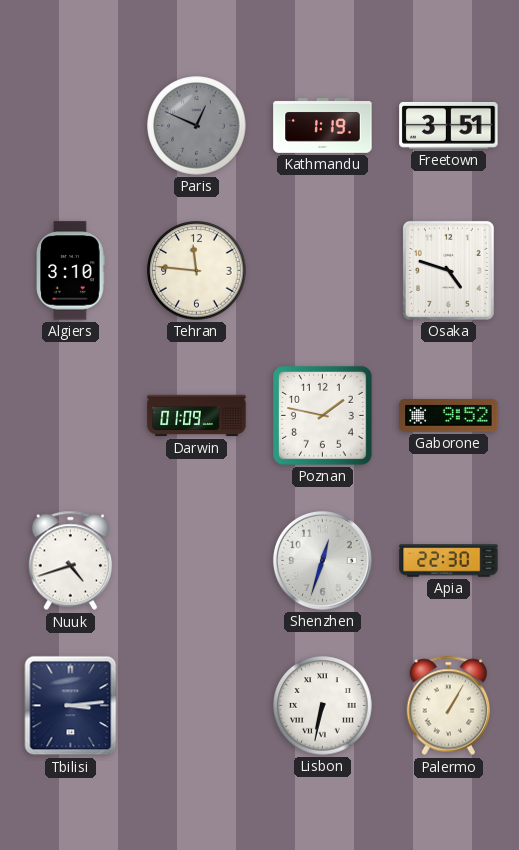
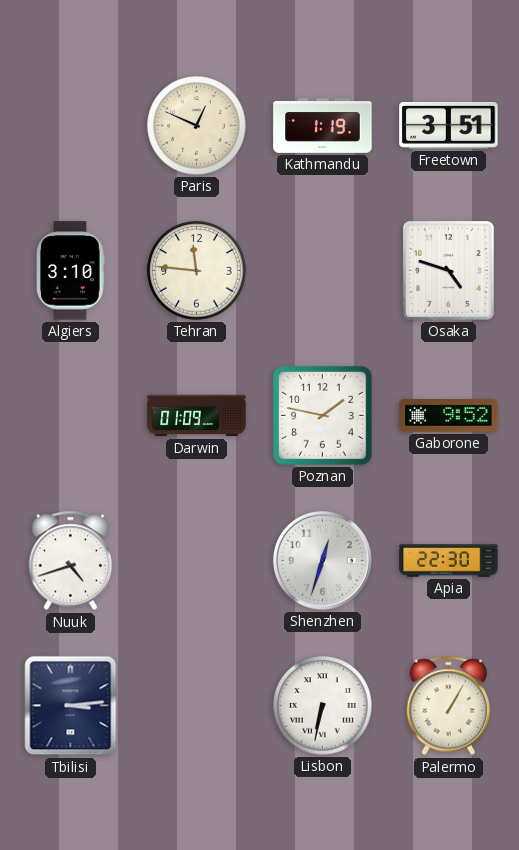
Paris dial: grey -> cream
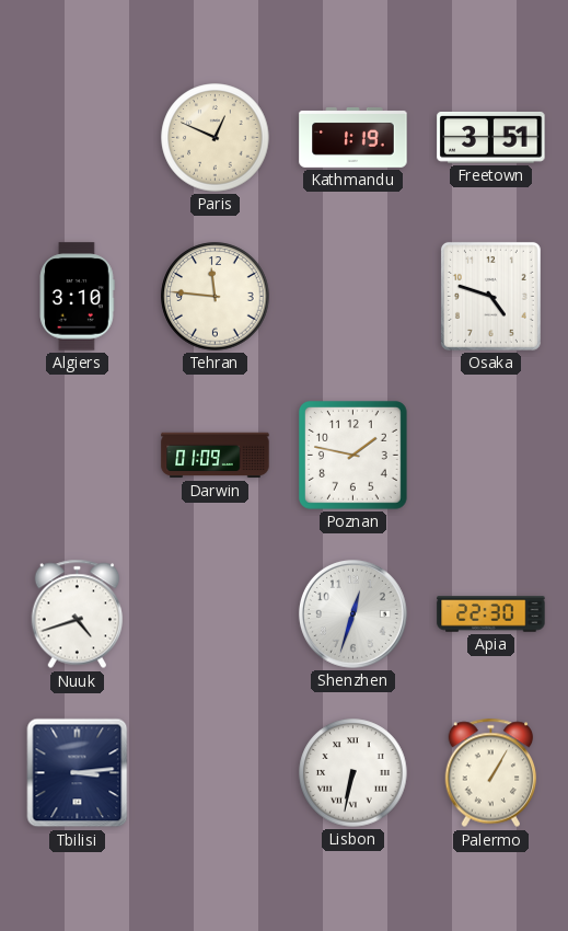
Gaborone: 9:52 -> none
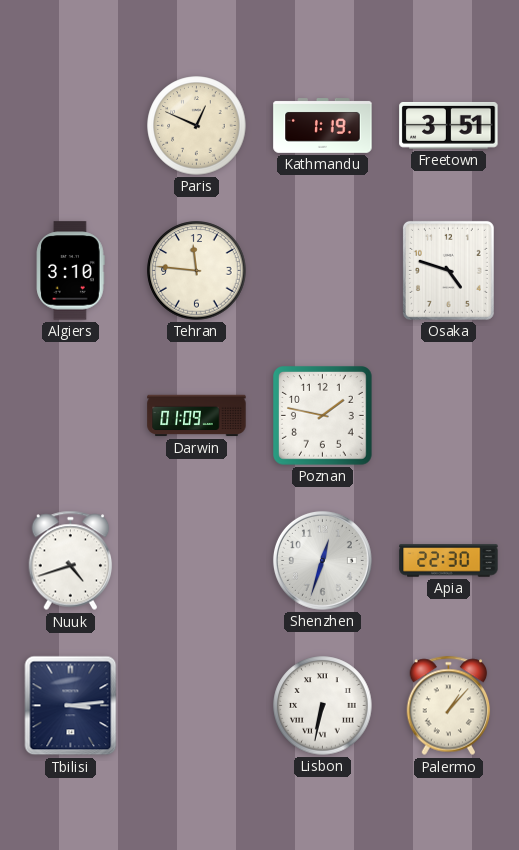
Palermo: 1:05 -> 1:07
